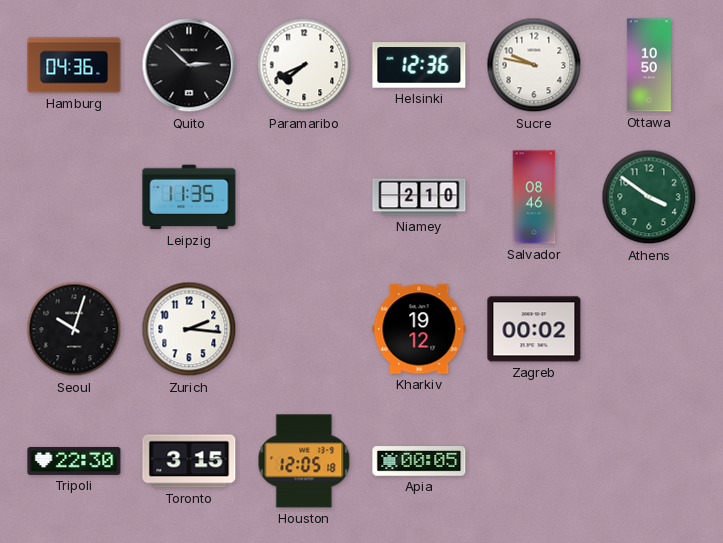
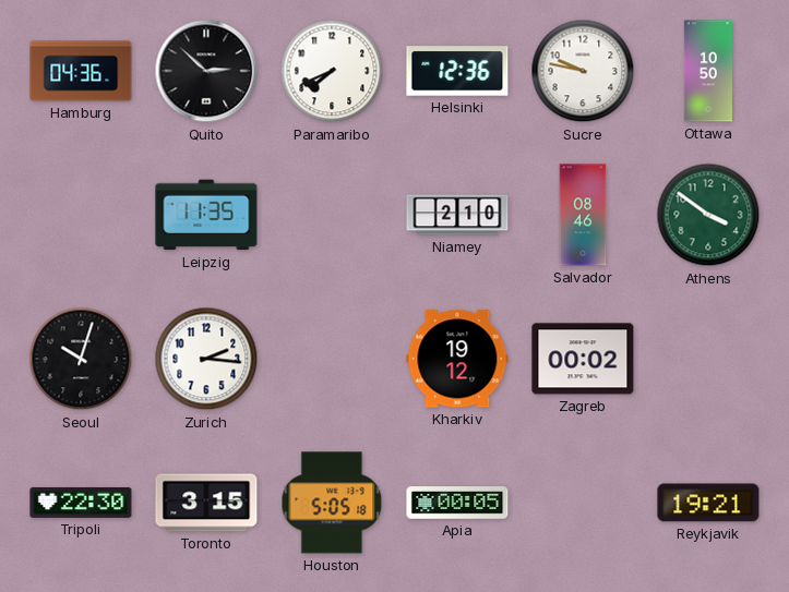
Houston: 12:05 -> 5:05
Reykjavik: none -> 19:21
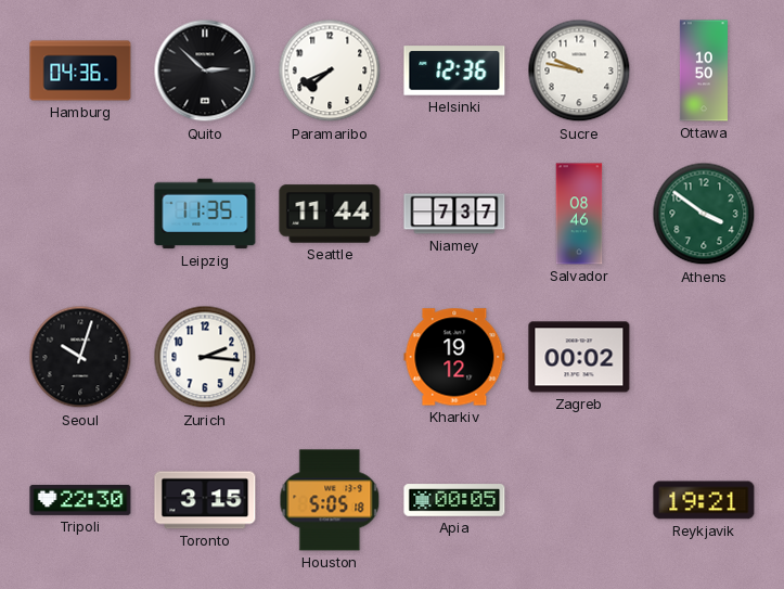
Seattle: none -> 11:44
Niamey: 2:10 -> 7:37
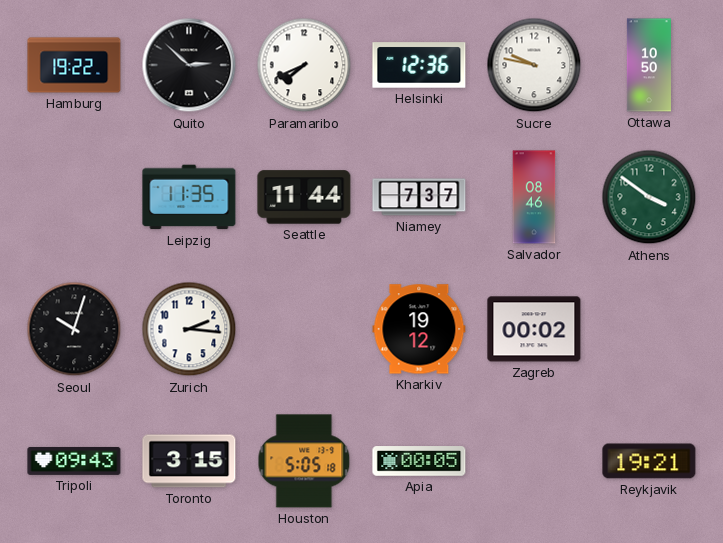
Hamburg: 04:36 -> 19:22
Tripoli: 22:30 -> 09:43
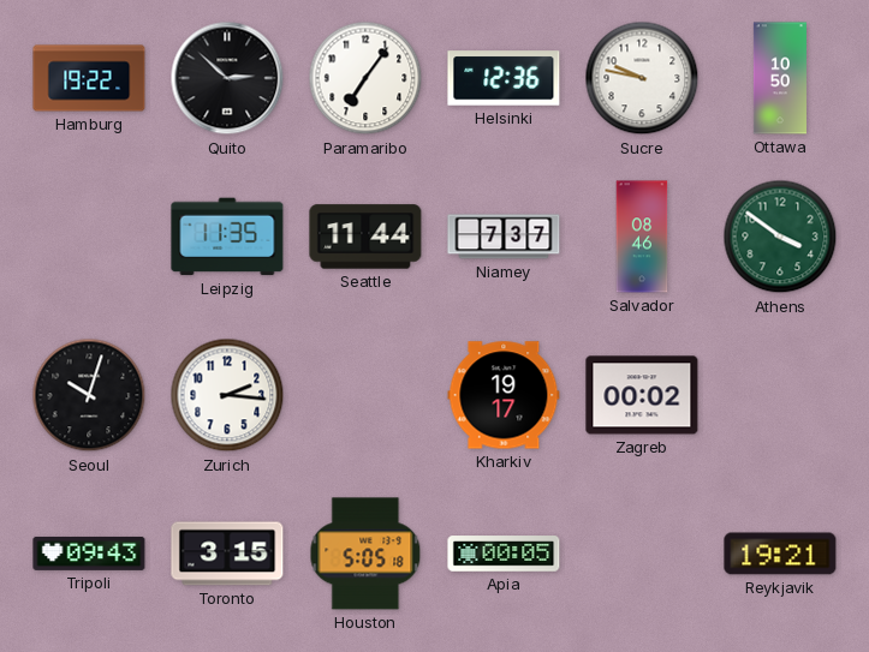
Paramaribo: 7:41 -> 7:06
Kharkiv: 19:12 -> 19:17
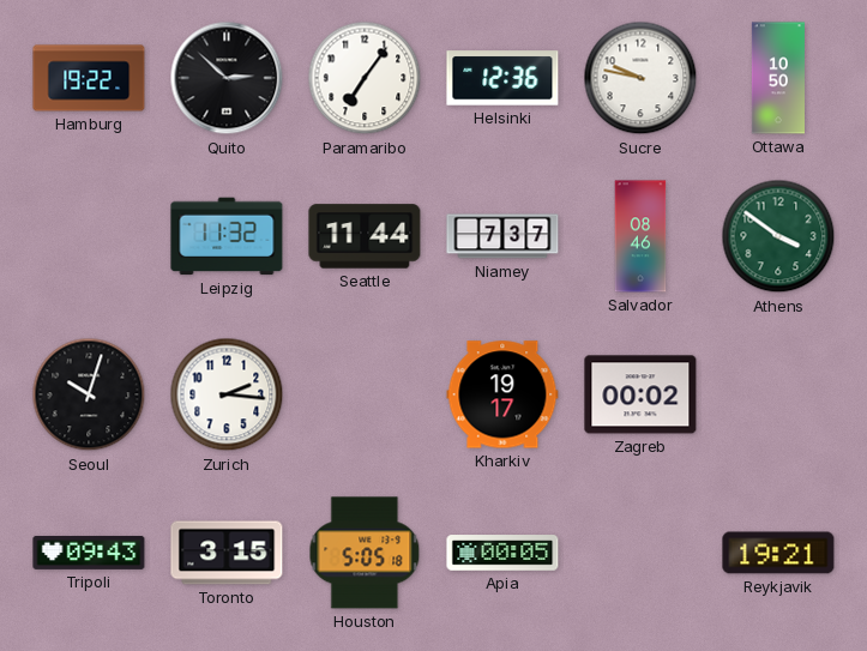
Leipzig: 11:35 -> 11:32
